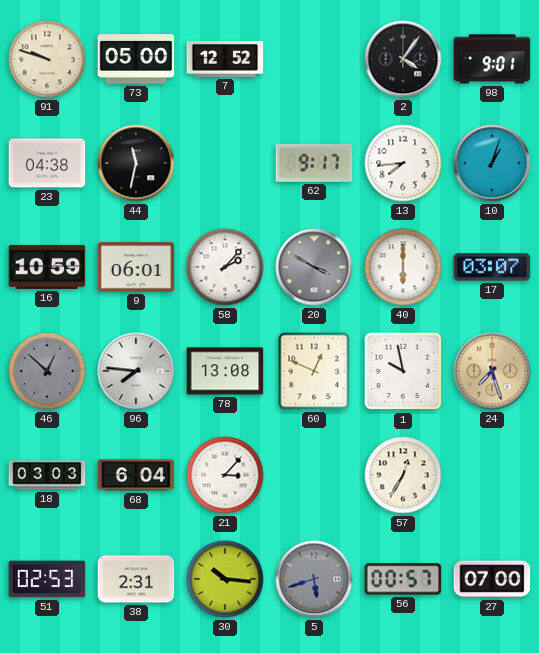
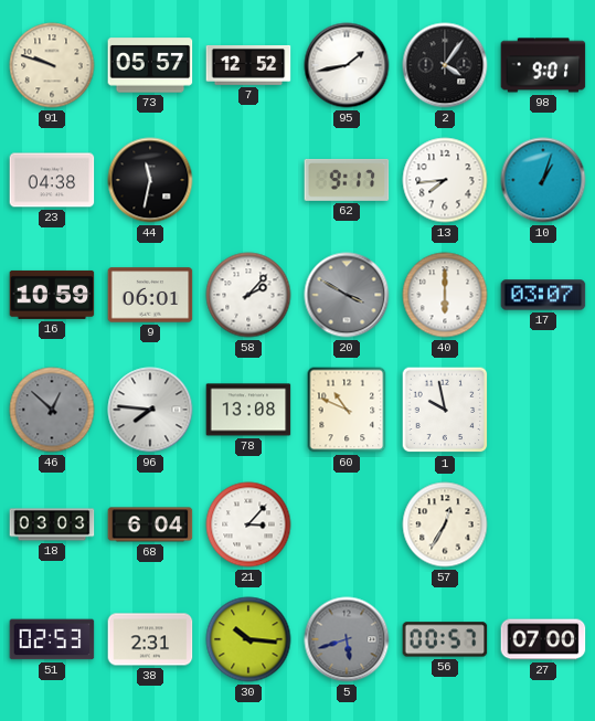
73: 05:00 -> 05:57
95: none -> 1:43
60: 12:49 -> 10:49
24: 7:27 -> none
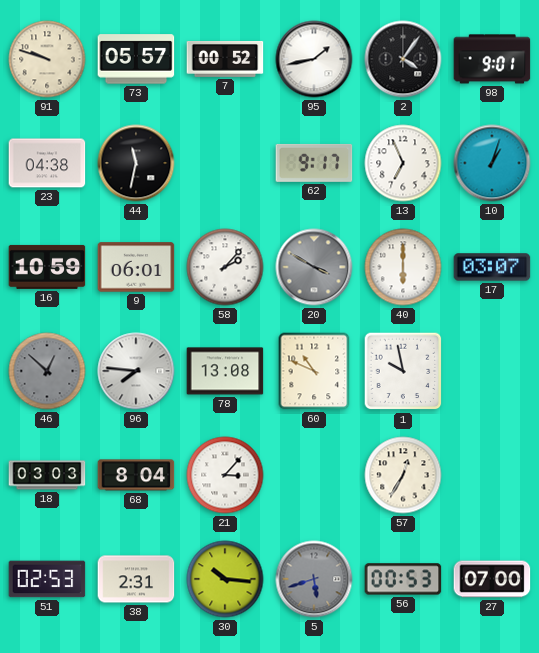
7: 12:52 -> 00:52
13: 7:44 -> 6:56
68: 6:04 -> 8:04
56: 00:57 -> 00:53
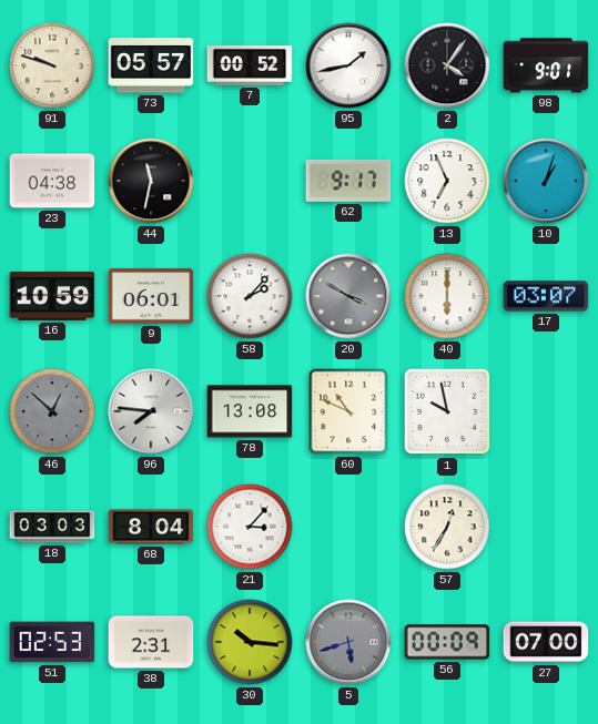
56: 00:53 -> 00:09
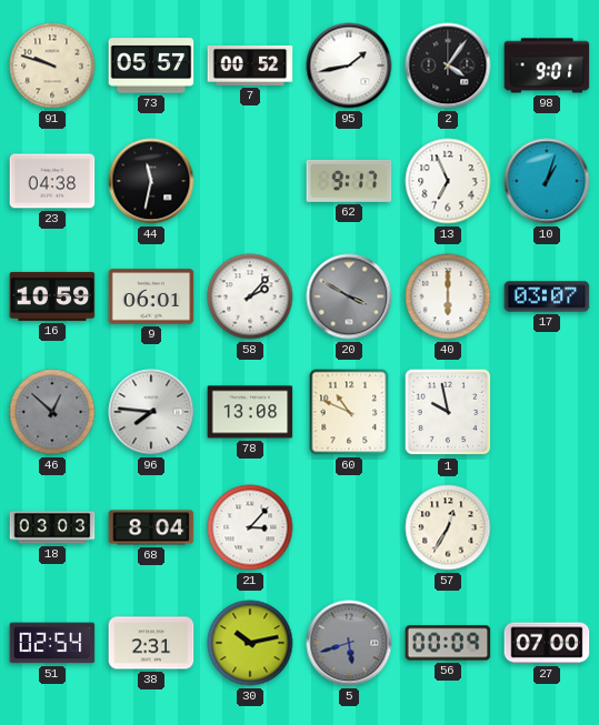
51: 02:53 -> 02:54
30: 10:16 -> 10:13
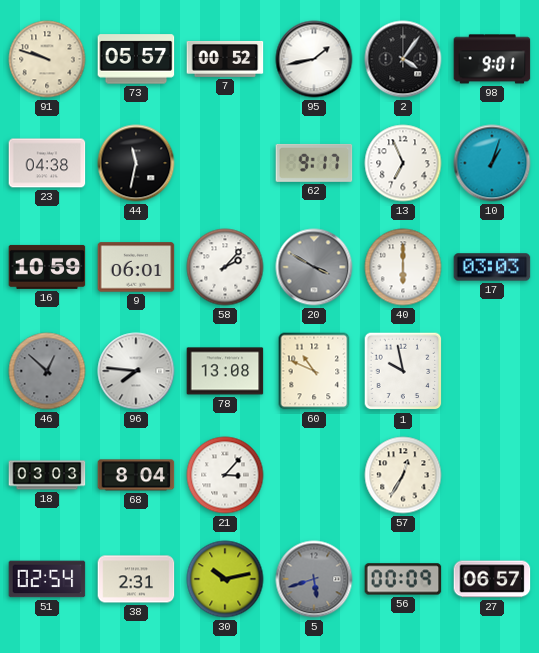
17: 03:07 -> 03:03
27: 07:00 -> 06:57
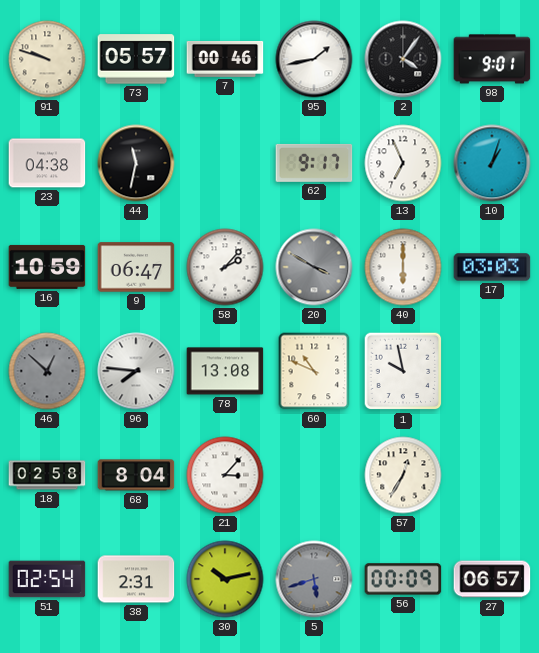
7: 00:52 -> 00:46
9: 06:01 -> 06:47
18: 03:03 -> 02:58
